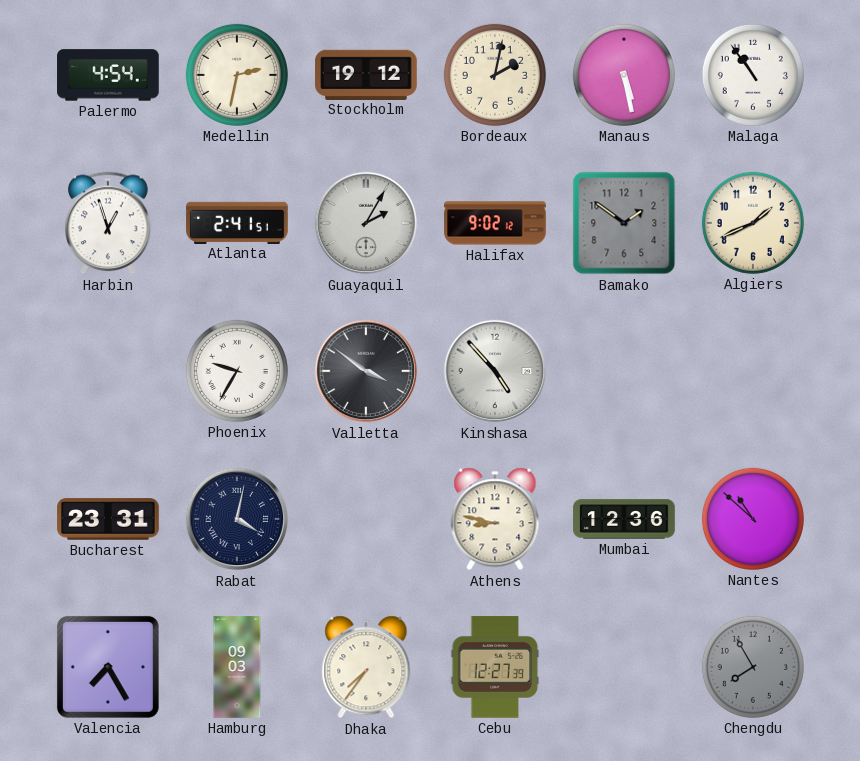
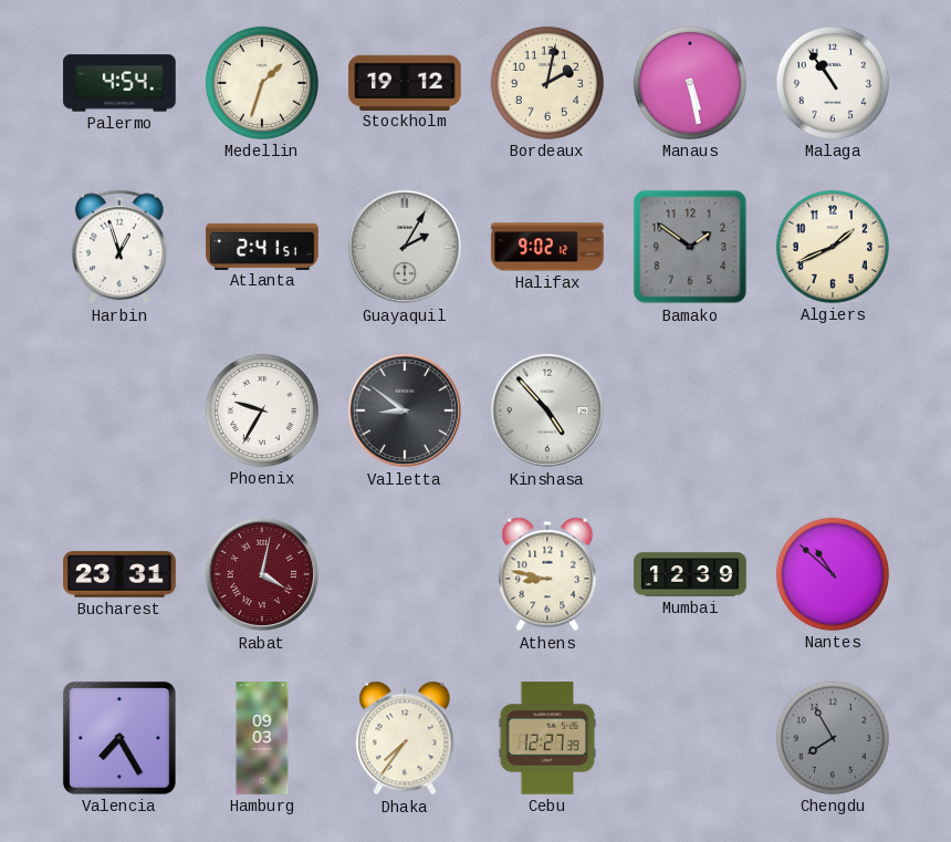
Medellin: 2:32 -> 1:33
Valletta: 3:51 -> 8:51
Rabat dial: navy -> burgundy
Mumbai: 12:36 -> 12:39
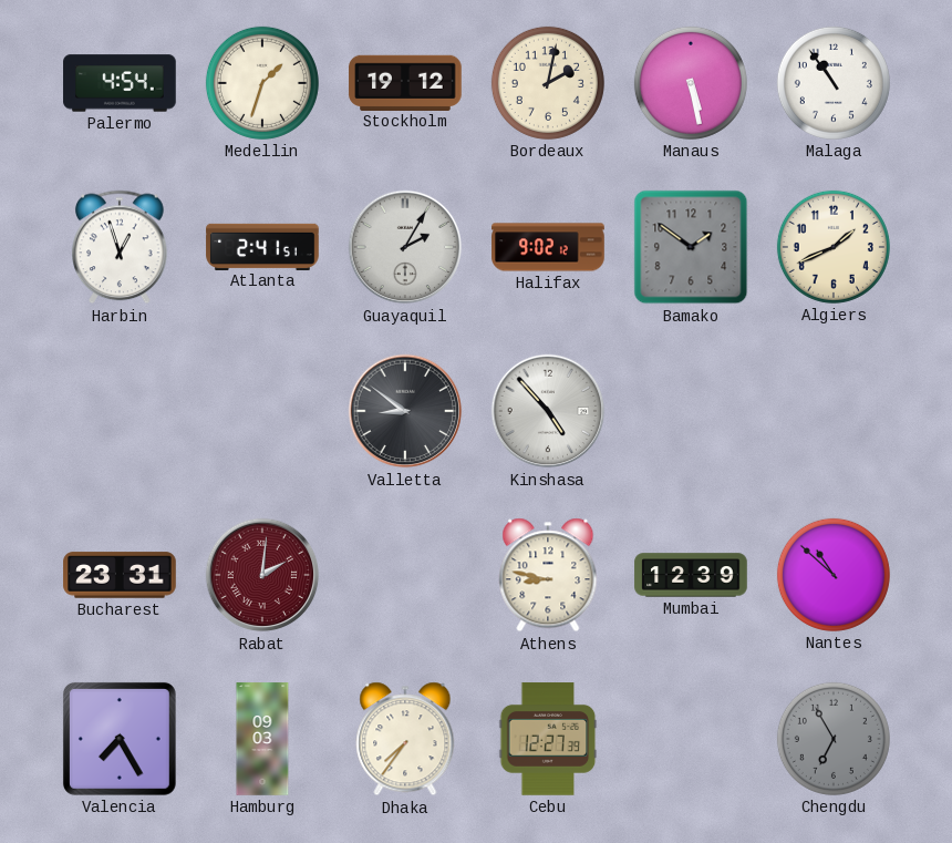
Phoenix: 9:35 -> none
Rabat: 4:02 -> 2:01
Chengdu: 7:55 -> 6:55
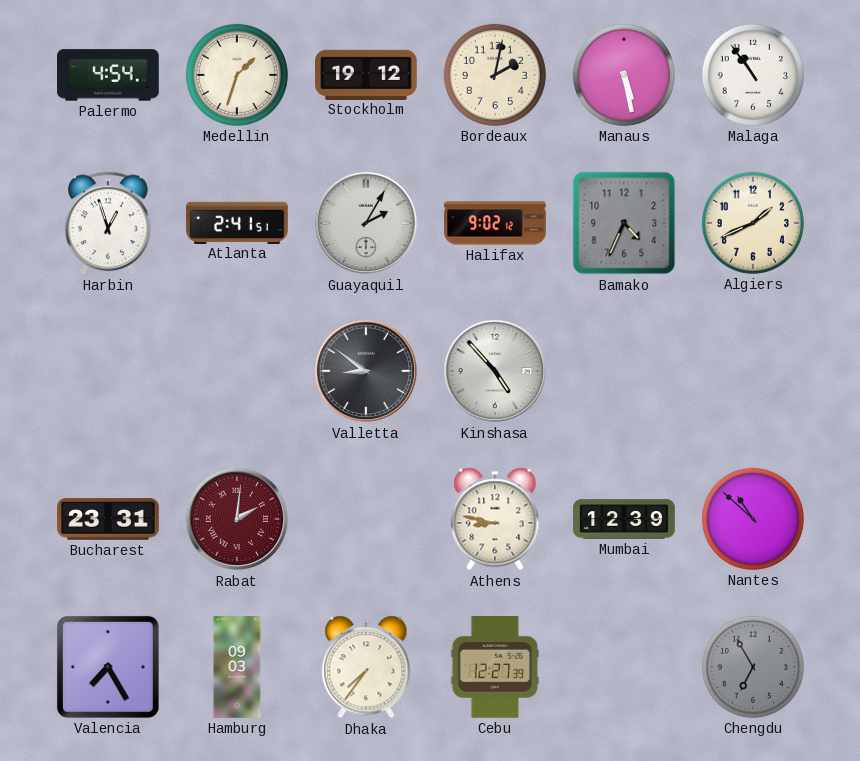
Bamako: 1:51 -> 4:34
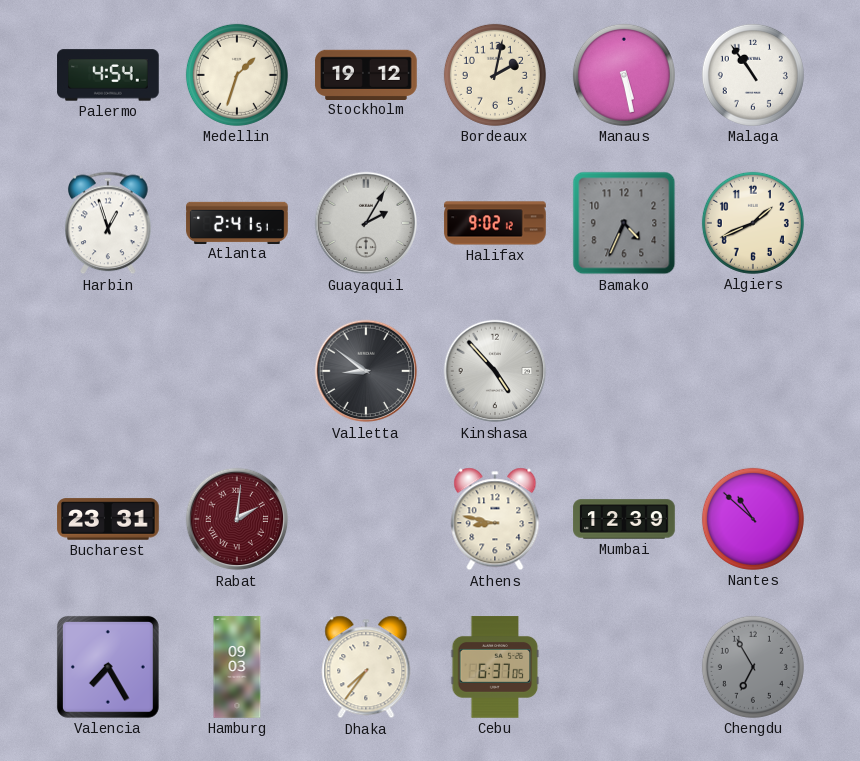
Cebu: 12:27 -> 6:37
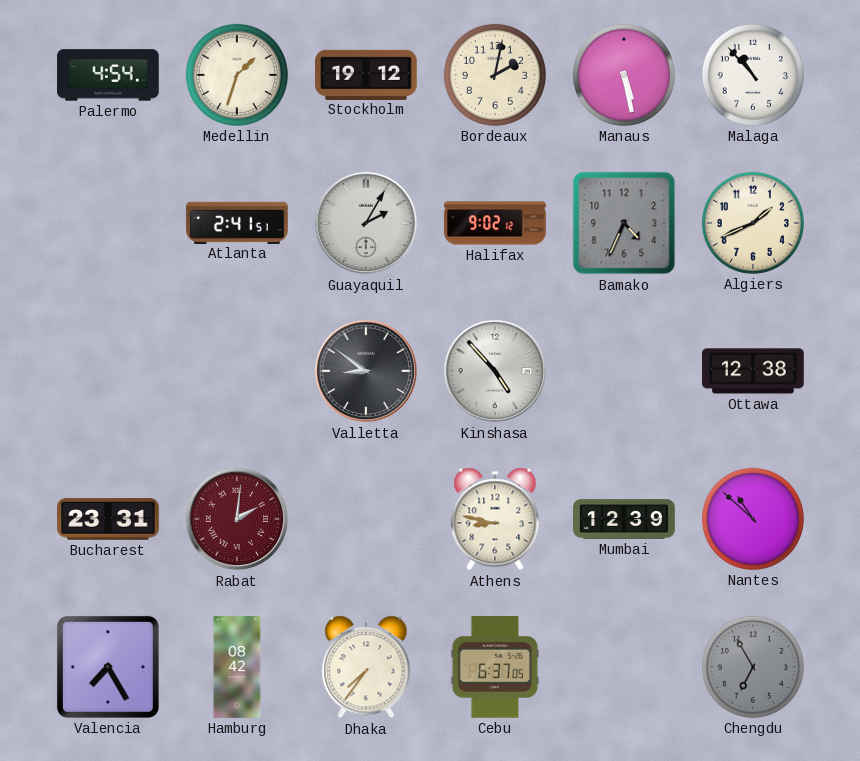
Malaga: 10:54 -> 10:53
Harbin: 12:57 -> none
Ottawa: none -> 12:38
Hamburg: 09:03 -> 08:42
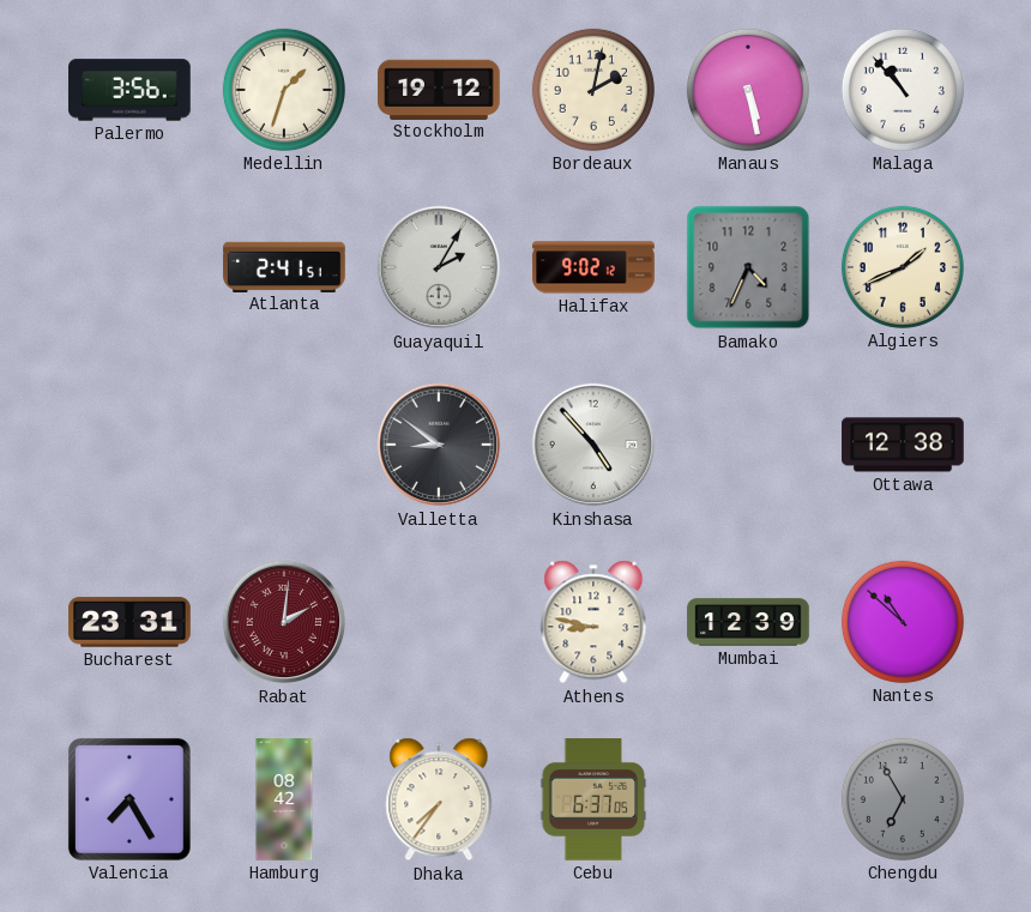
Palermo: 4:54 -> 3:56
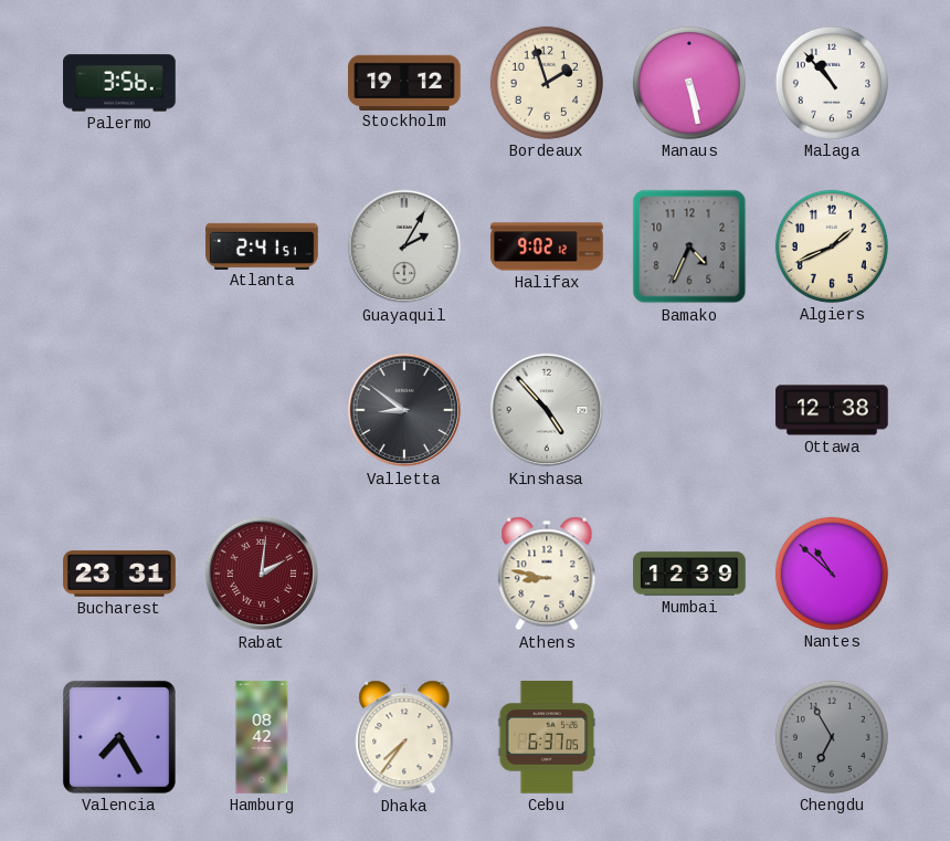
Medellin: 1:33 -> none
Bordeaux: 2:02 -> 1:57
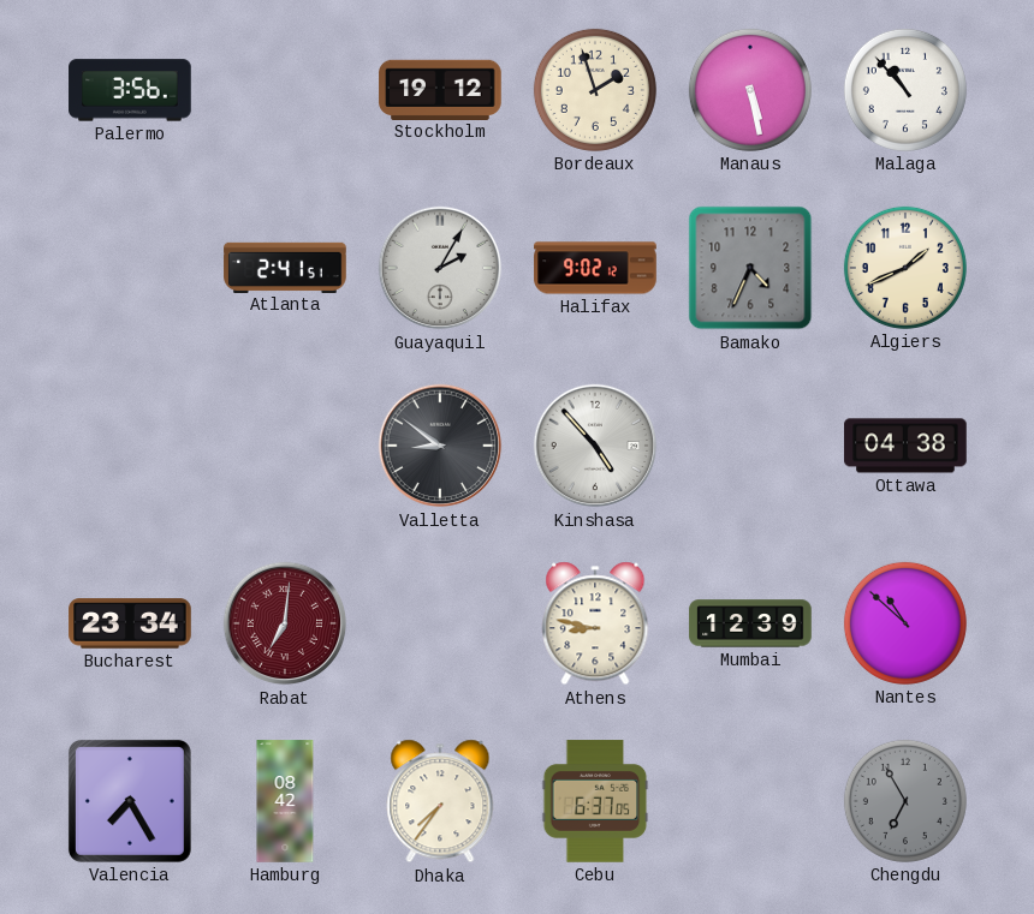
Ottawa: 12:38 -> 04:38
Bucharest: 23:31 -> 23:34
Rabat: 2:01 -> 7:01
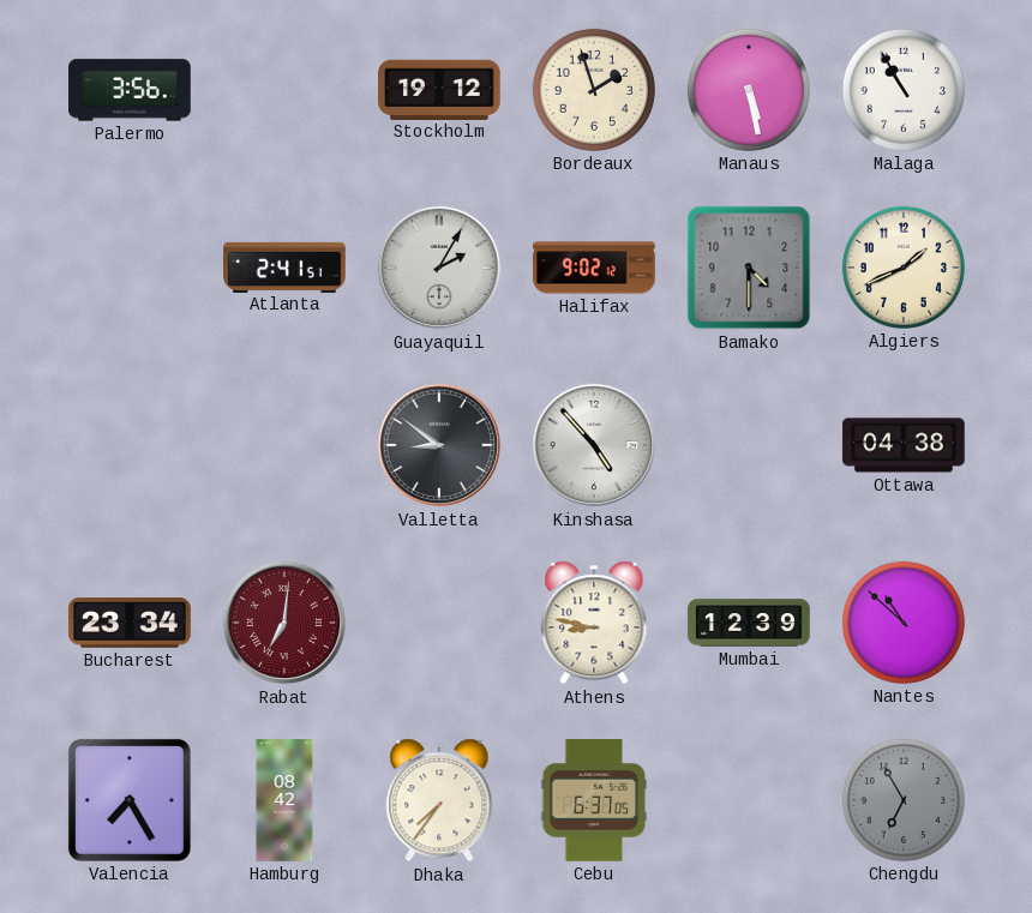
Malaga: 10:53 -> 10:55
Bamako: 4:34 -> 4:30
